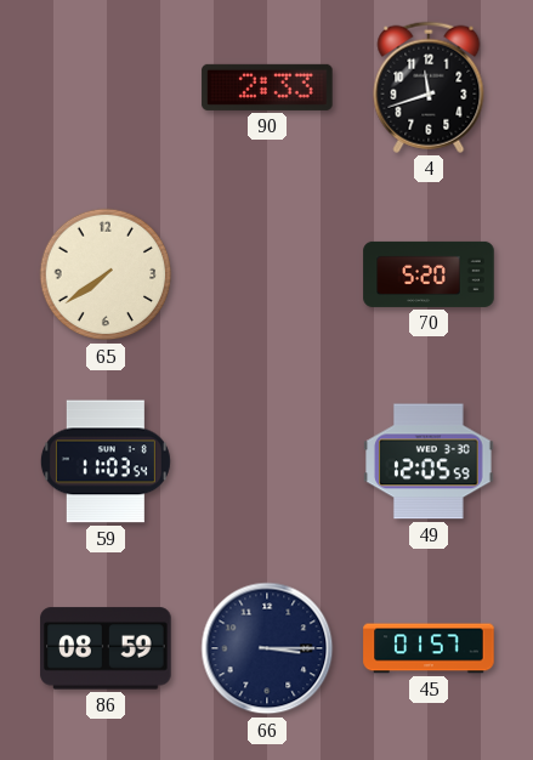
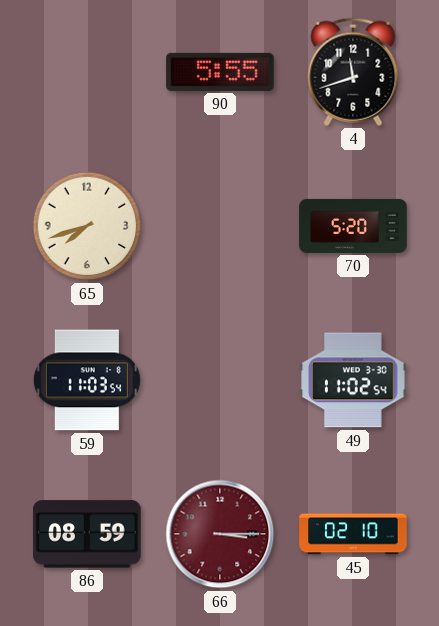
90: 2:33 -> 5:55
65: 7:39 -> 7:42
49: 12:05 -> 11:02
66 dial: navy -> burgundy
45: 01:57 -> 02:10
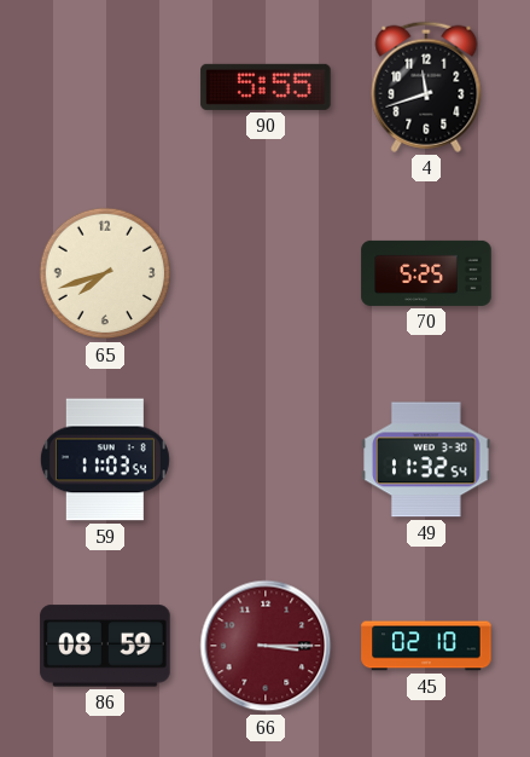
70: 5:20 -> 5:25
49: 11:02 -> 11:32
